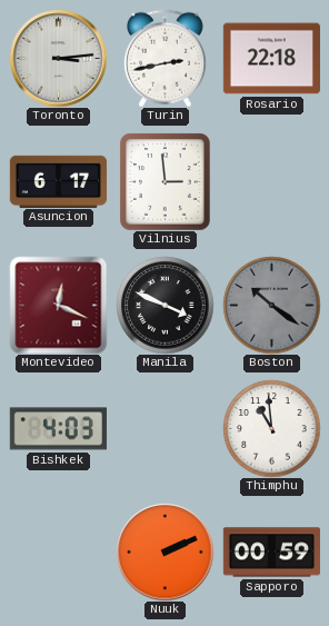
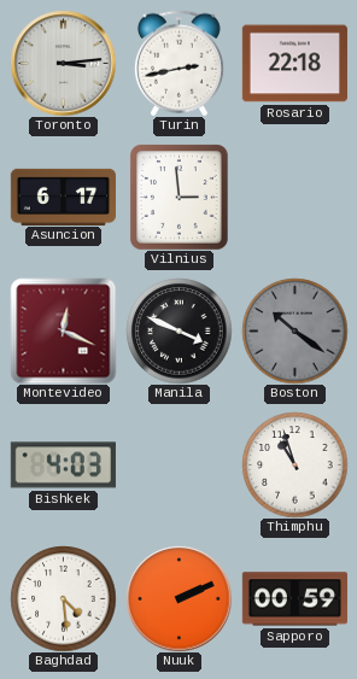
Thimphu: 10:59 -> 10:57
Baghdad: none -> 4:29
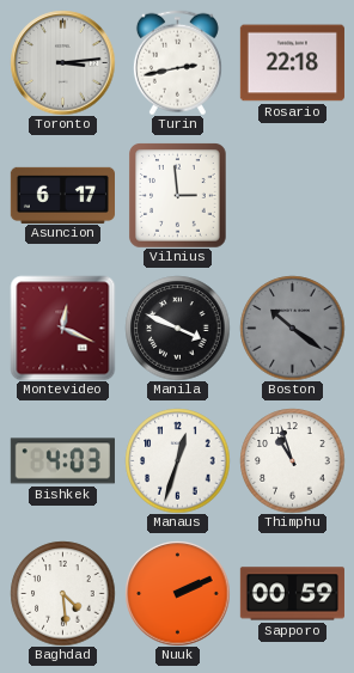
Manaus: none -> 12:33
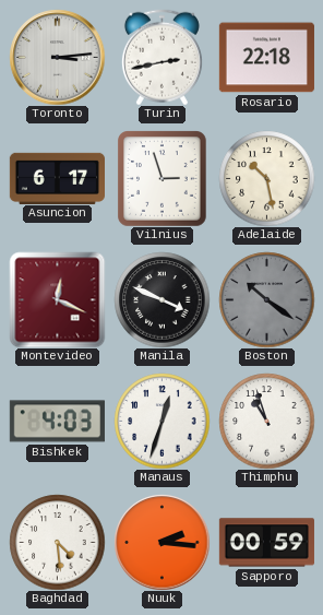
Vilnius: 2:59 -> 2:57
Adelaide: none -> 10:28
Nuuk: 2:11 -> 2:16
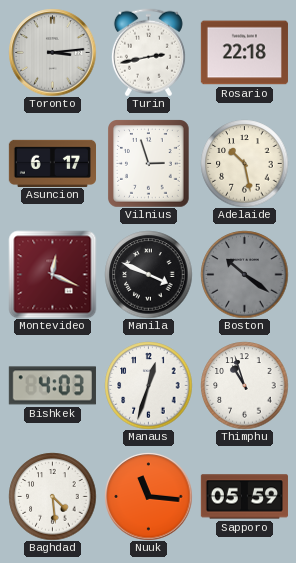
Nuuk: 2:16 -> 11:16
Sapporo: 00:59 -> 05:59
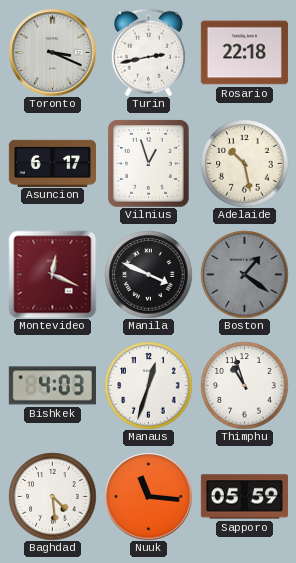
Toronto: 3:14 -> 3:19
Vilnius: 2:57 -> 12:57
Boston: 10:21 -> 1:21
